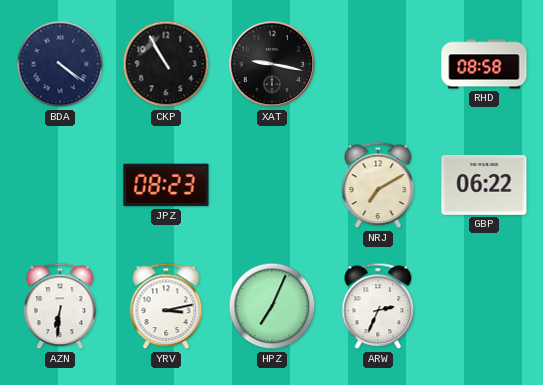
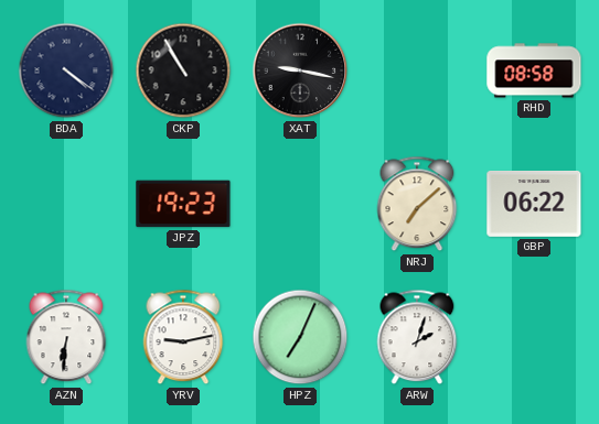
JPZ: 08:23 -> 19:23
NRJ: 7:10 -> 7:08
YRV: 3:13 -> 9:13
ARW: 2:34 -> 2:03
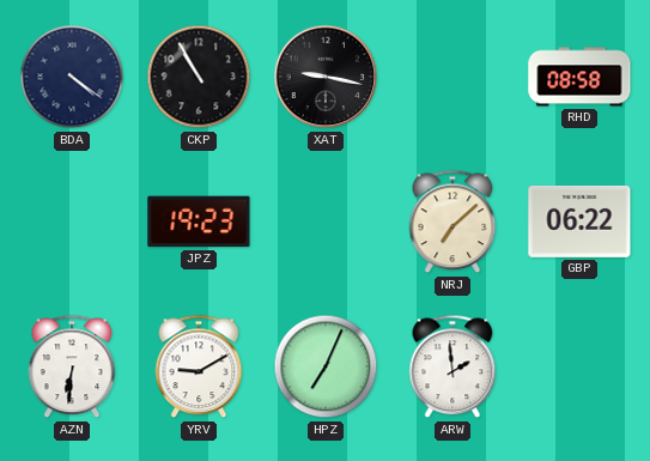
YRV: 9:13 -> 9:10
ARW: 2:03 -> 1:59
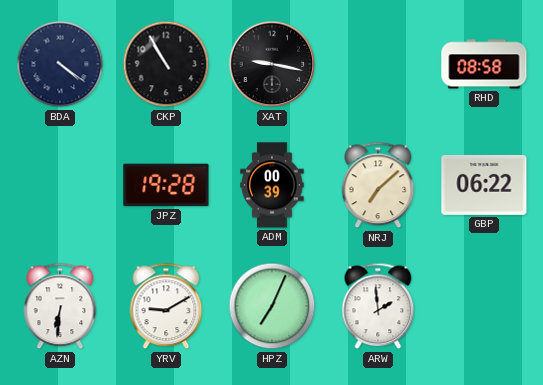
JPZ: 19:23 -> 19:28
ADM: none -> 00:39
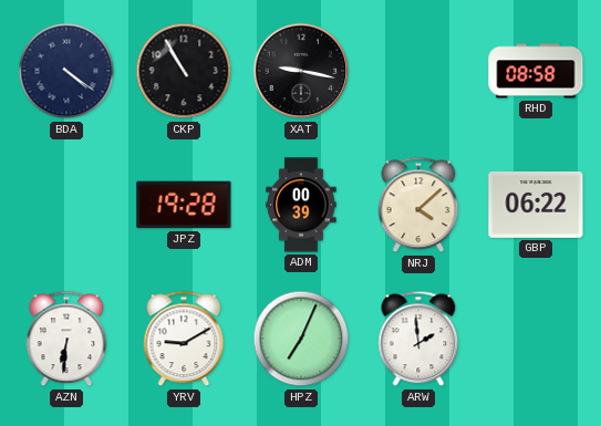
NRJ: 7:08 -> 4:08
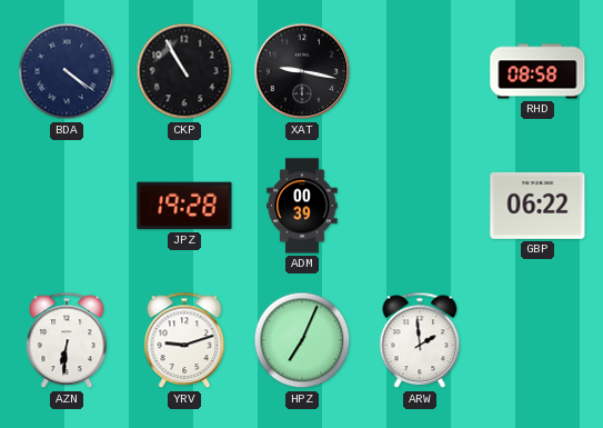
NRJ: 4:08 -> none
YRV: 9:10 -> 9:12
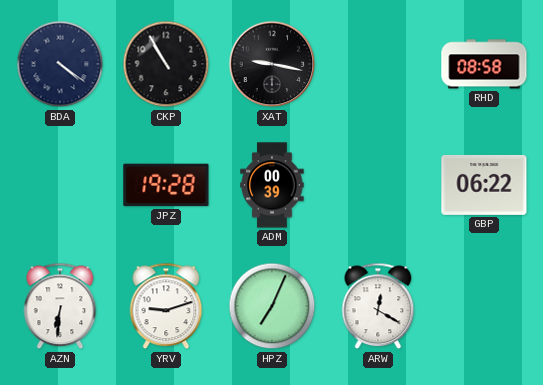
ARW: 1:59 -> 12:20
